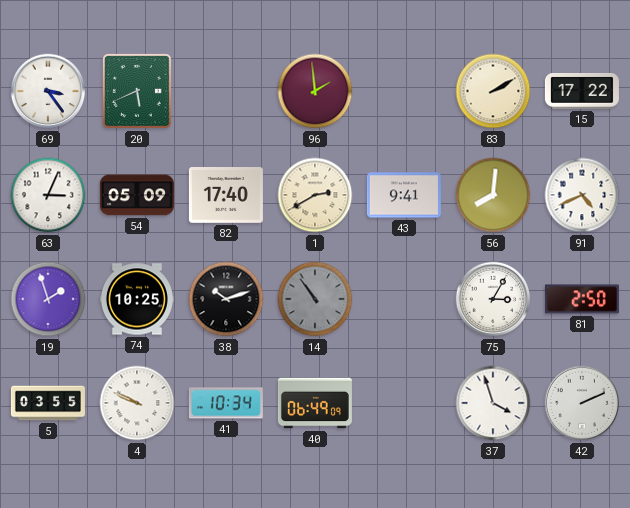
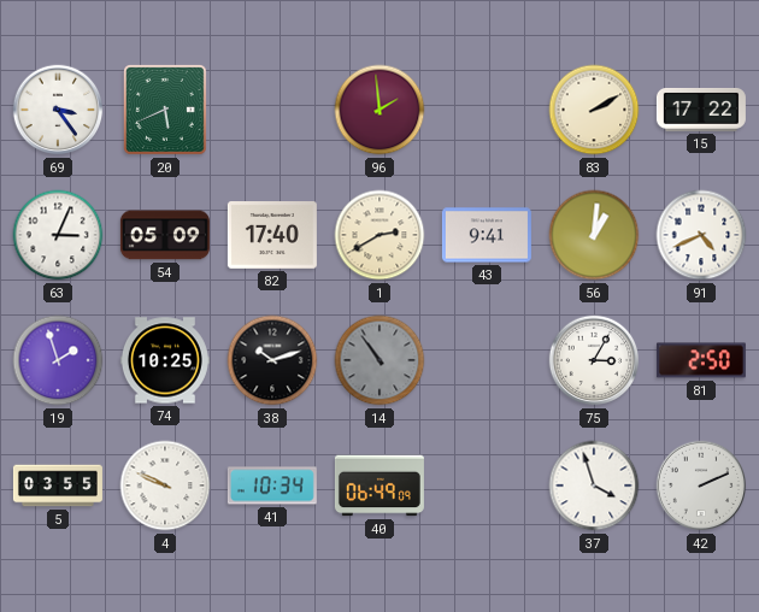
56: 8:01 -> 1:01
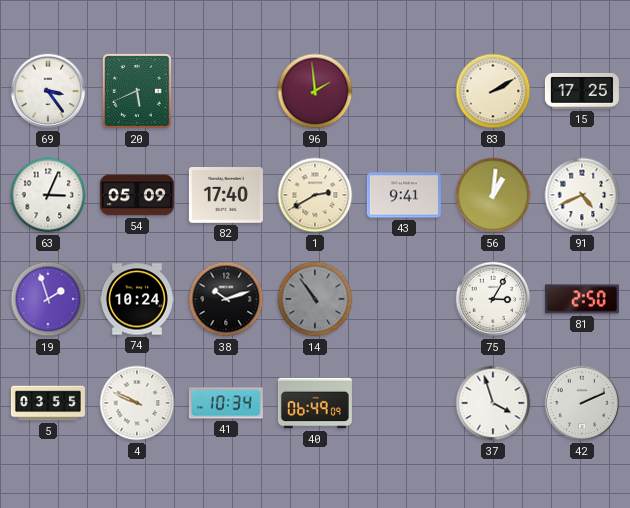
15: 17:22 -> 17:25
74: 10:25 -> 10:24
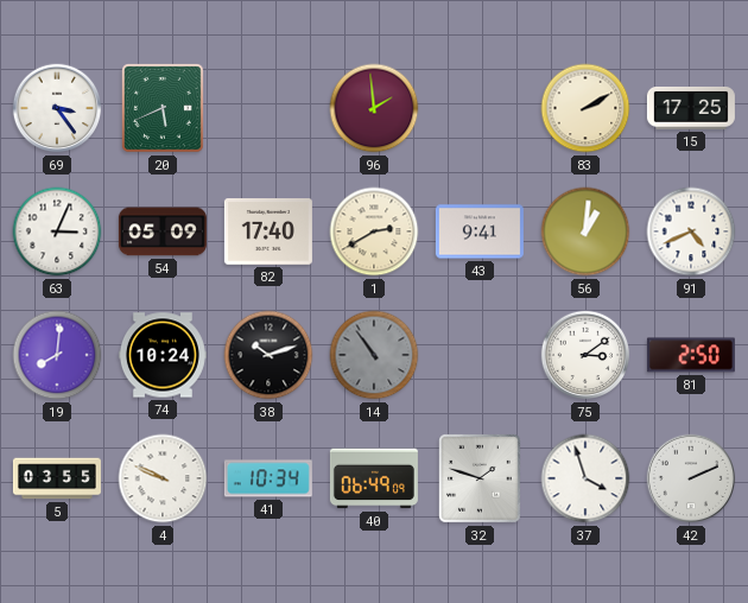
19: 1:57 -> 8:01
75: 3:05 -> 3:09
32: none -> 1:48
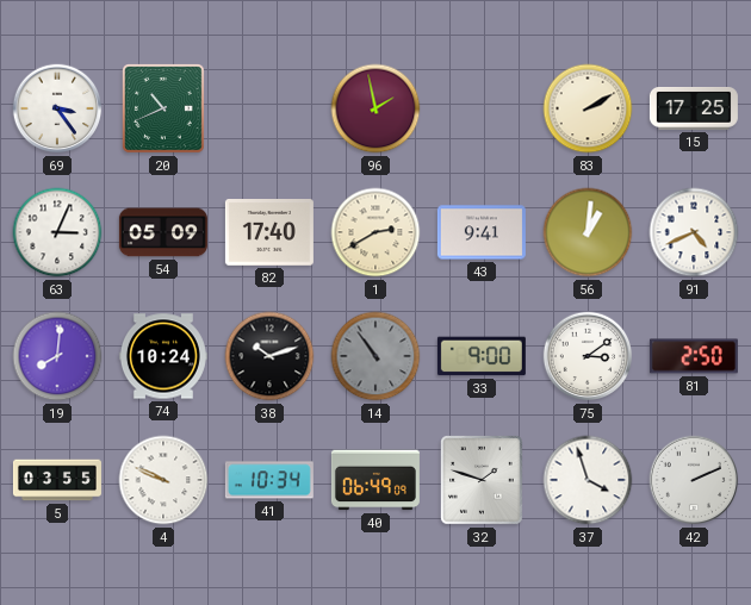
20: 5:41 -> 10:41
96: 1:59 -> 1:58
33: none -> 9:00
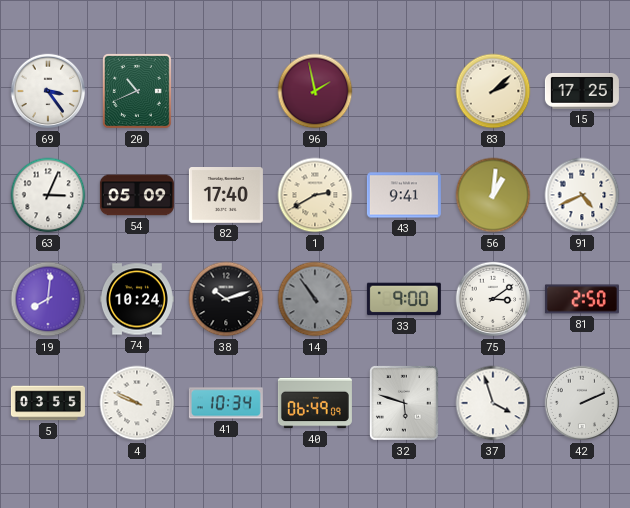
83: 2:10 -> 2:08
32: 1:48 -> 5:48
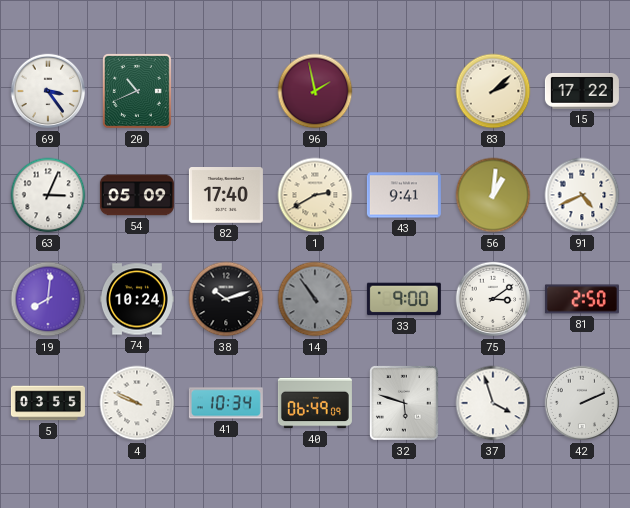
15: 17:25 -> 17:22
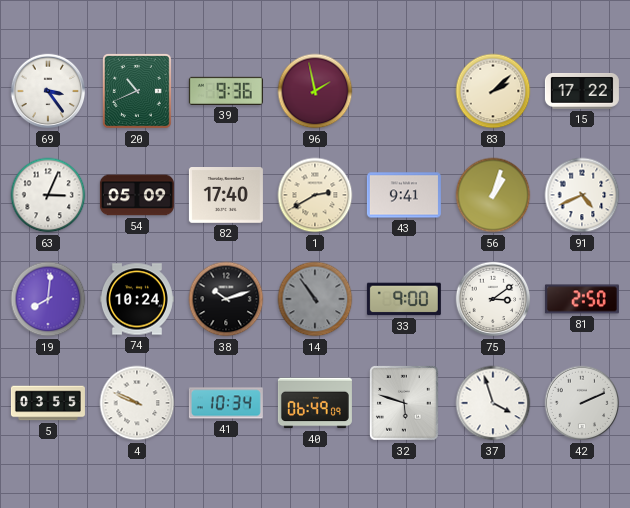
39: none -> 9:36
56: 1:01 -> 1:03
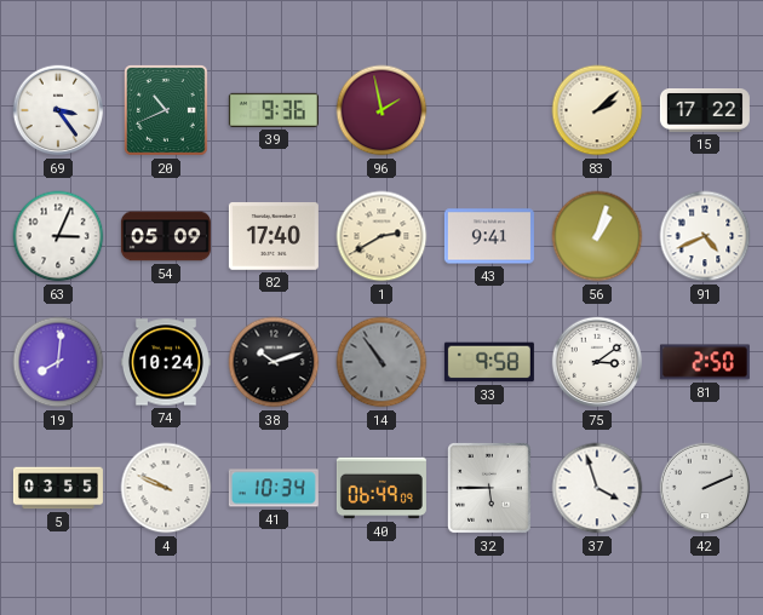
33: 9:00 -> 9:58
32: 5:48 -> 5:45
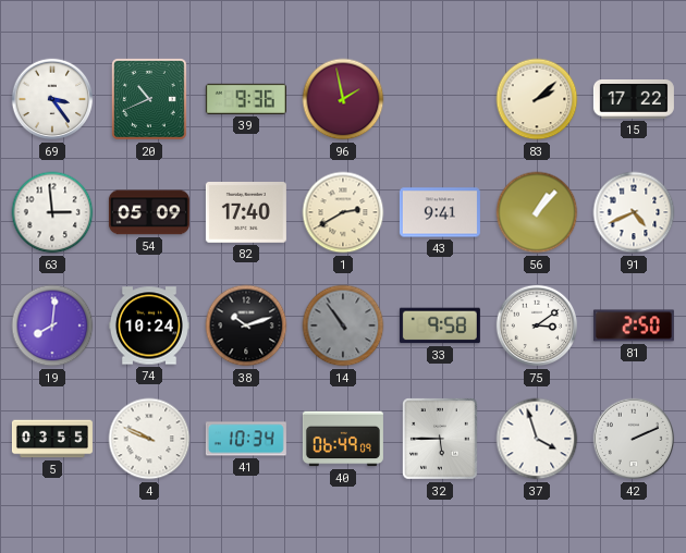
63: 3:04 -> 2:59
56: 1:03 -> 1:07
